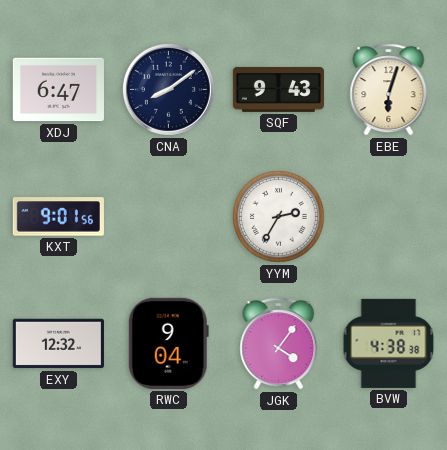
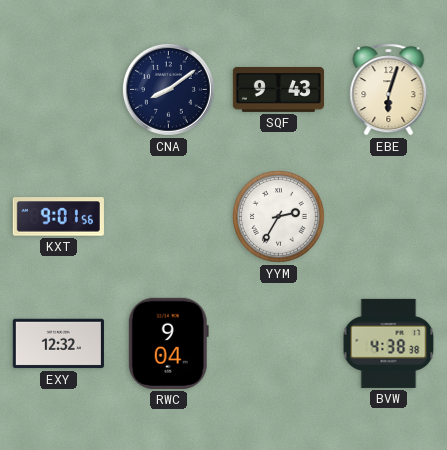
XDJ: 6:47 -> none
JGK: 4:06 -> none
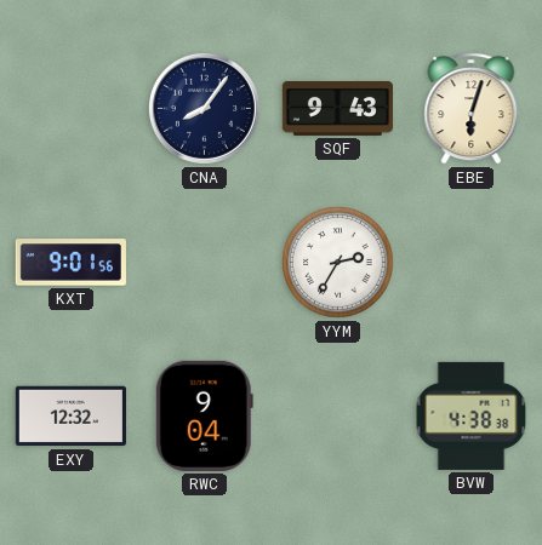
CNA: 8:09 -> 8:06
